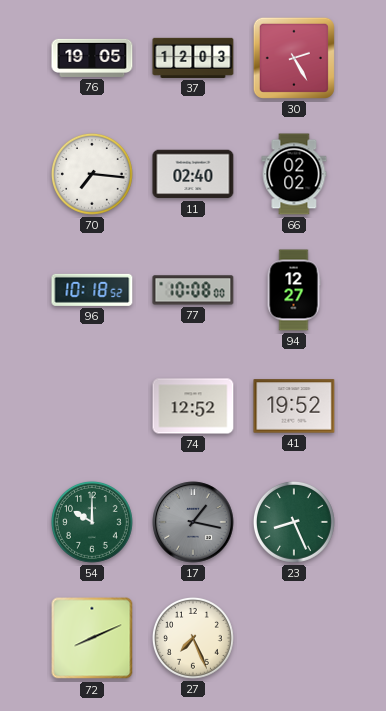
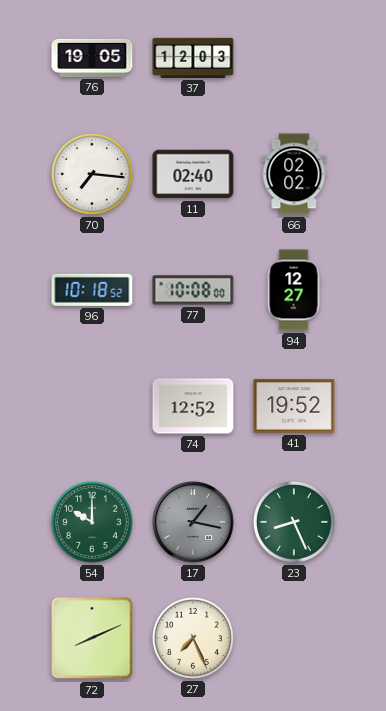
30: 2:25 -> none
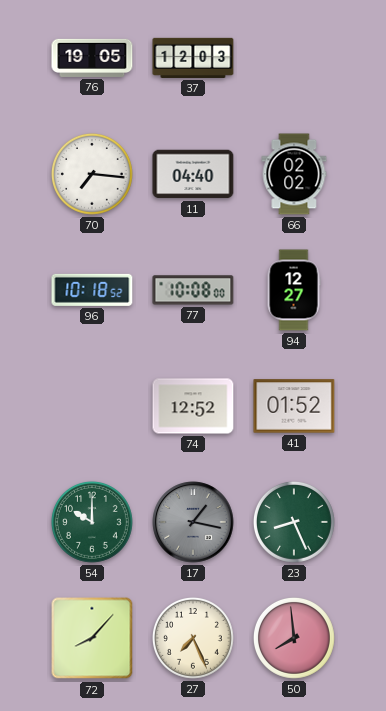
11: 02:40 -> 04:40
41: 19:52 -> 01:52
72: 8:11 -> 8:07
50: none -> 7:59
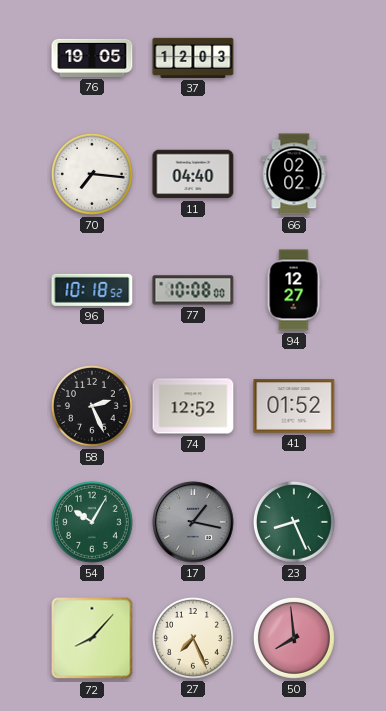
58: none -> 2:26
54: 10:00 -> 10:05
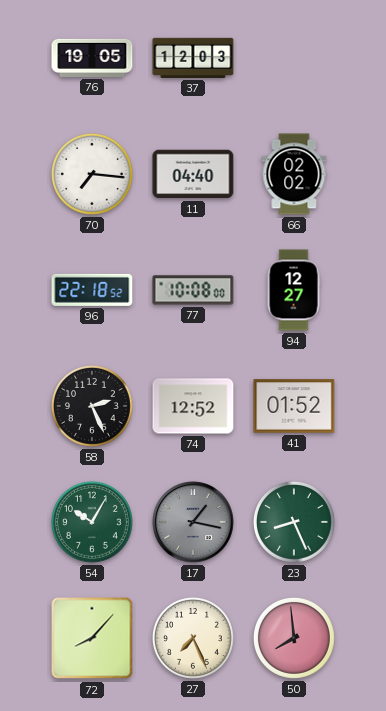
96: 10:18 -> 22:18
